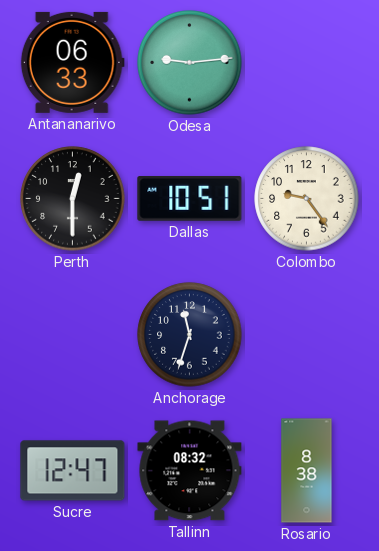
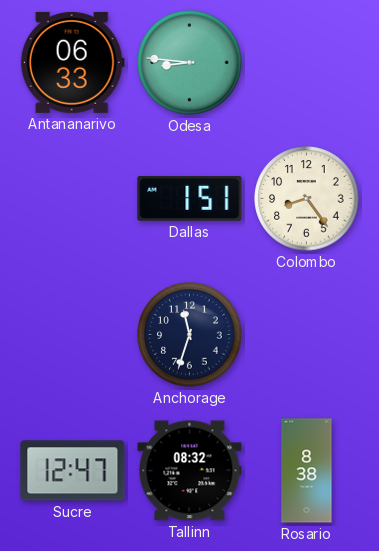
Odesa: 9:14 -> 8:46
Perth: 12:30 -> none
Dallas: 10:51 -> 1:51
Colombo: 9:24 -> 8:24
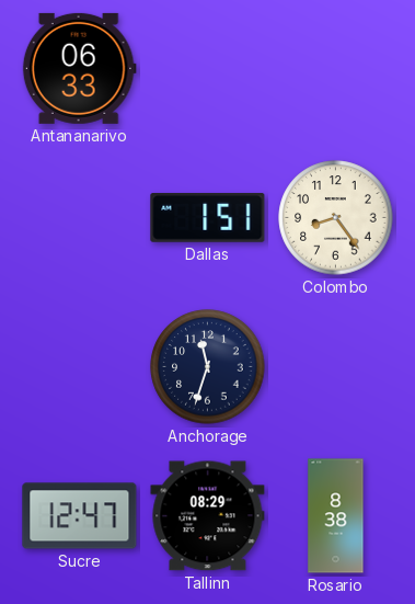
Odesa: 8:46 -> none
Tallinn: 08:32 -> 08:29
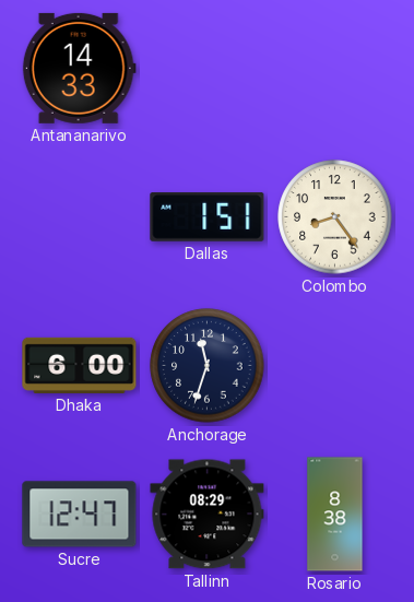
Antananarivo: 06:33 -> 14:33
Dhaka: none -> 6:00
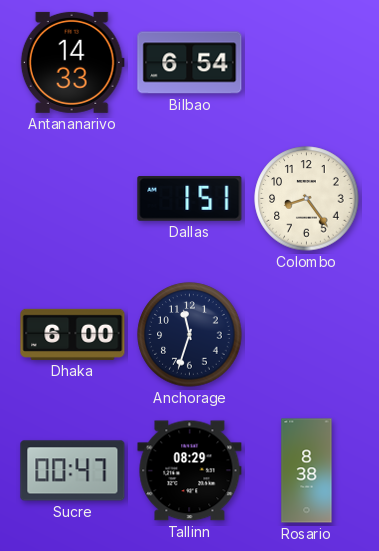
Bilbao: none -> 6:54
Sucre: 12:47 -> 00:47
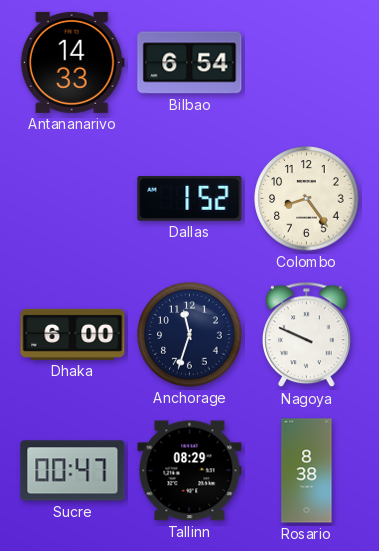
Dallas: 1:51 -> 1:52
Nagoya: none -> 9:49
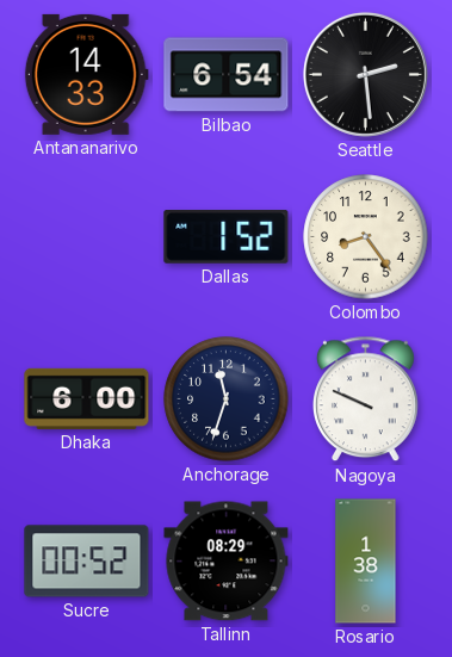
Seattle: none -> 2:29
Sucre: 00:47 -> 00:52
Rosario: 8:38 -> 1:38
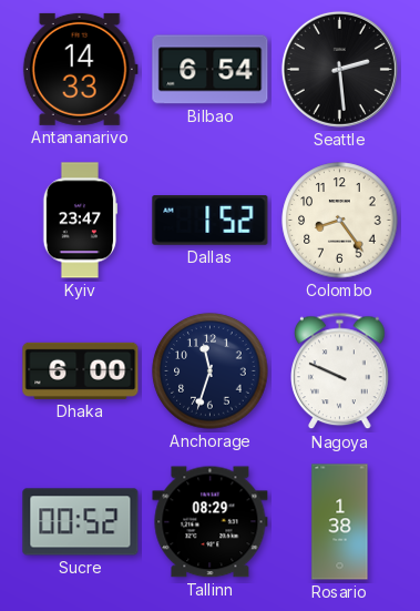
Kyiv: none -> 23:47
